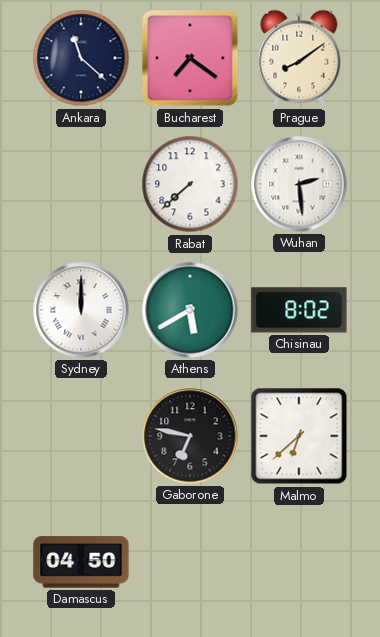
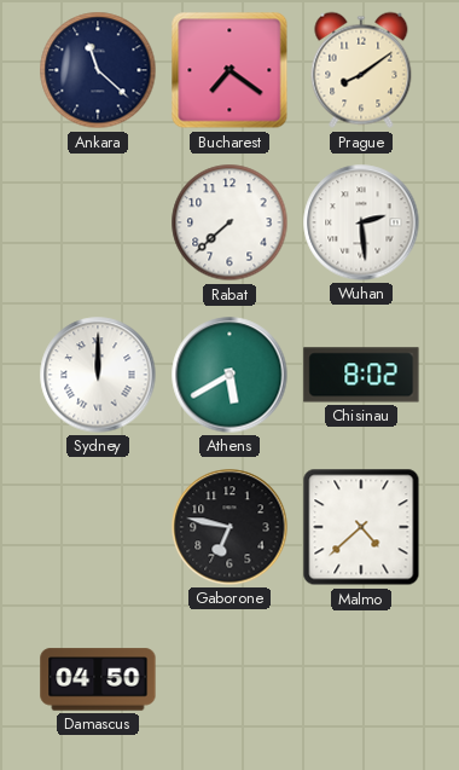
Malmo: 6:38 -> 4:38
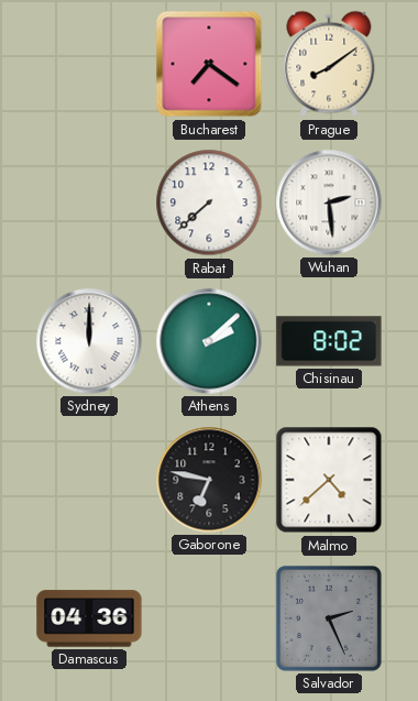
Ankara: 11:22 -> none
Athens: 5:40 -> 2:08
Damascus: 04:50 -> 04:36
Salvador: none -> 2:26
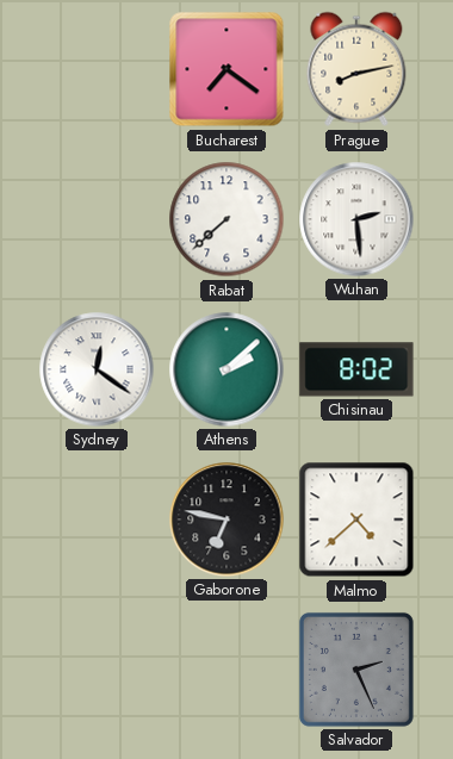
Prague: 8:09 -> 8:13
Sydney: 12:00 -> 12:21
Damascus: 04:36 -> none
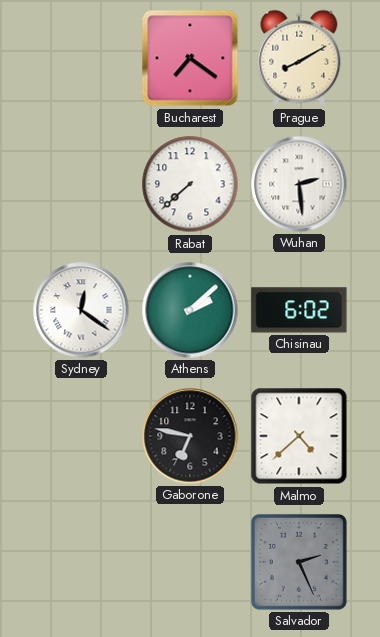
Prague: 8:13 -> 8:10
Chisinau: 8:02 -> 6:02
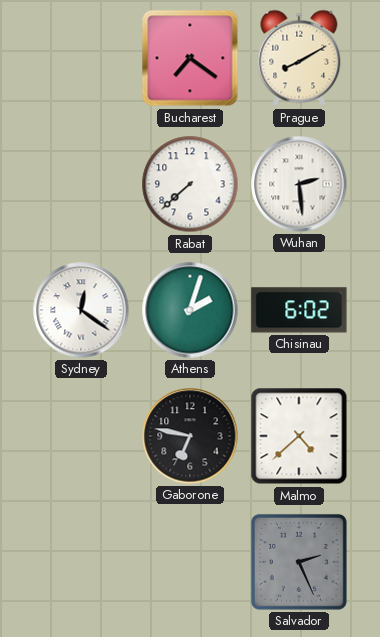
Athens: 2:08 -> 2:03
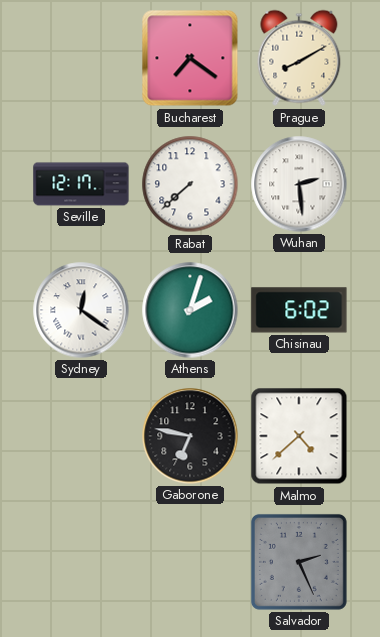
Seville: none -> 12:17
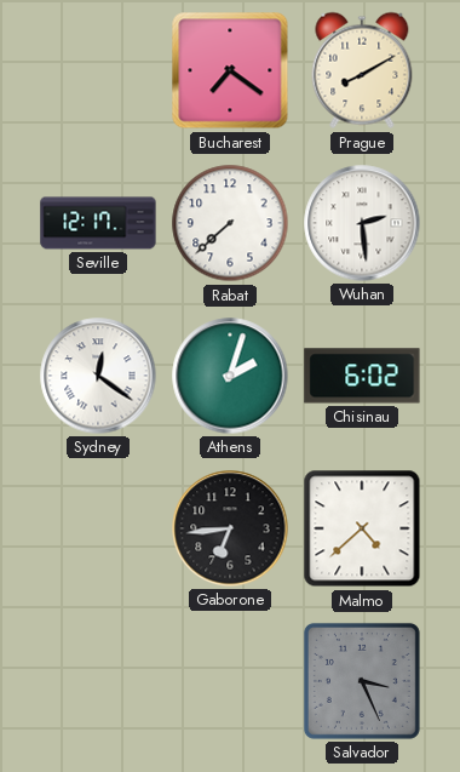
Gaborone: 6:47 -> 6:44
Salvador: 2:26 -> 3:26
